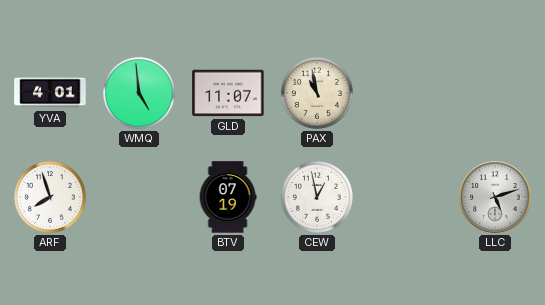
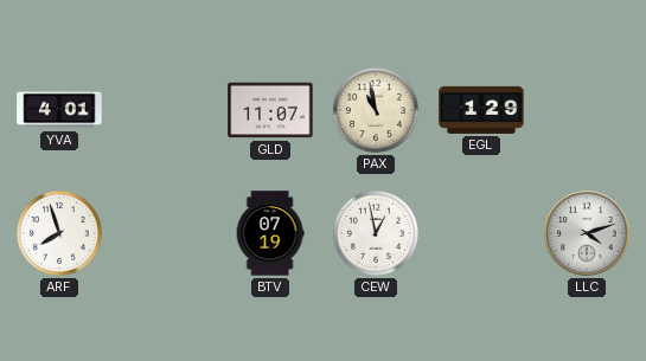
WMQ: 4:59 -> none
EGL: none -> 1:29
LLC: 5:12 -> 4:12
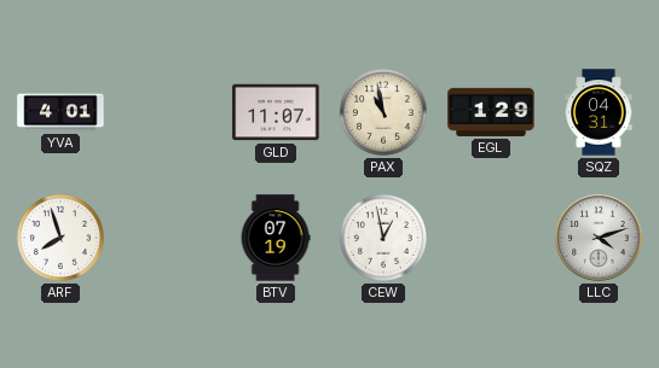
SQZ: none -> 04:31
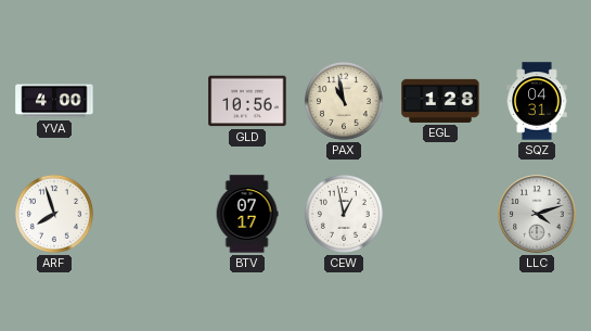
YVA: 4:01 -> 4:00
GLD: 11:07 -> 10:56
EGL: 1:29 -> 1:28
BTV: 07:19 -> 07:17
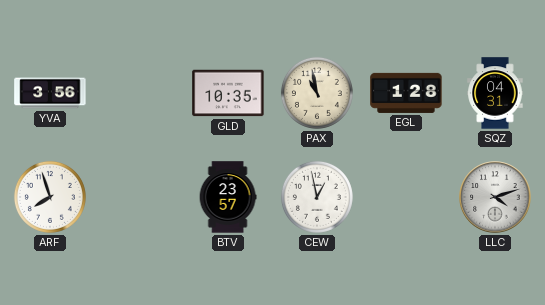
YVA: 4:00 -> 3:56
GLD: 10:56 -> 10:35
BTV: 07:17 -> 23:57
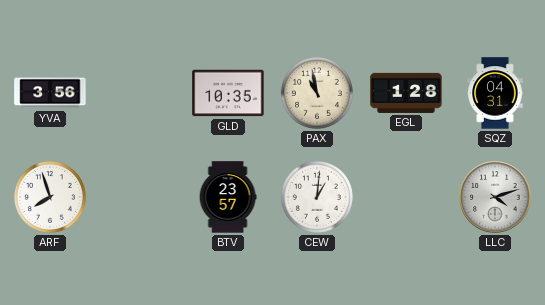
CEW: 12:58 -> 1:01
